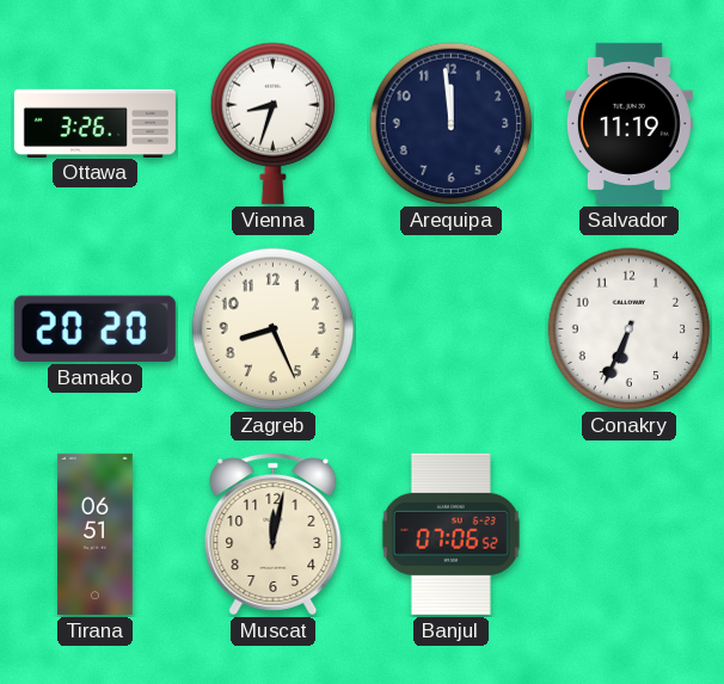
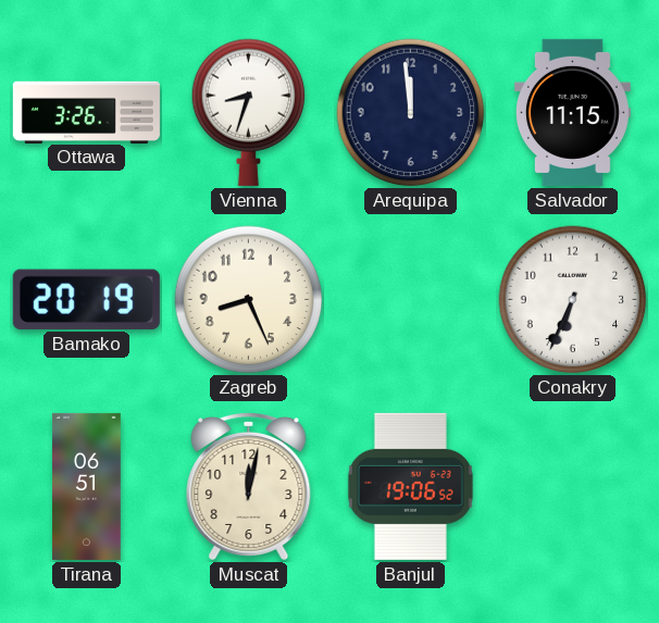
Salvador: 11:19 -> 11:15
Bamako: 20:20 -> 20:19
Banjul: 07:06 -> 19:06
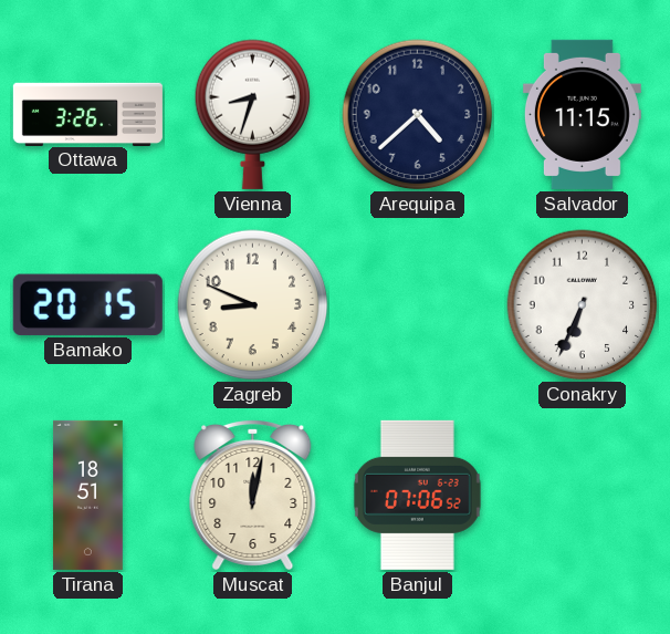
Arequipa: 11:59 -> 4:38
Bamako: 20:19 -> 20:15
Zagreb: 8:26 -> 8:49
Tirana: 06:51 -> 18:51
Banjul: 19:06 -> 07:06
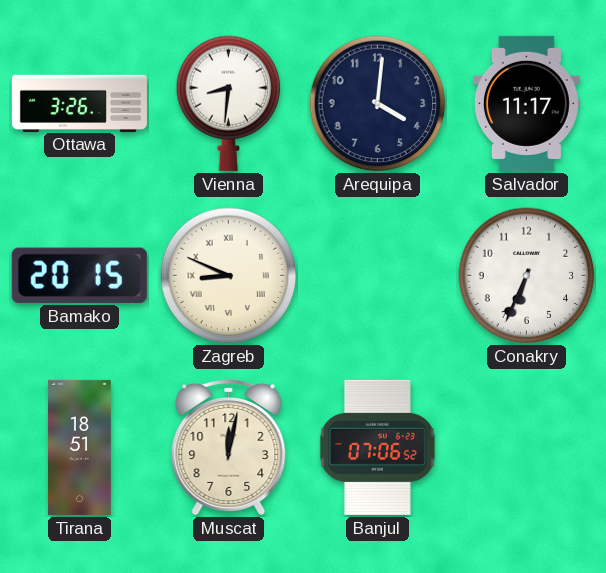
Vienna: 8:33 -> 8:31
Arequipa: 4:38 -> 4:01
Salvador: 11:15 -> 11:17
Zagreb numerals: Arabic -> Roman
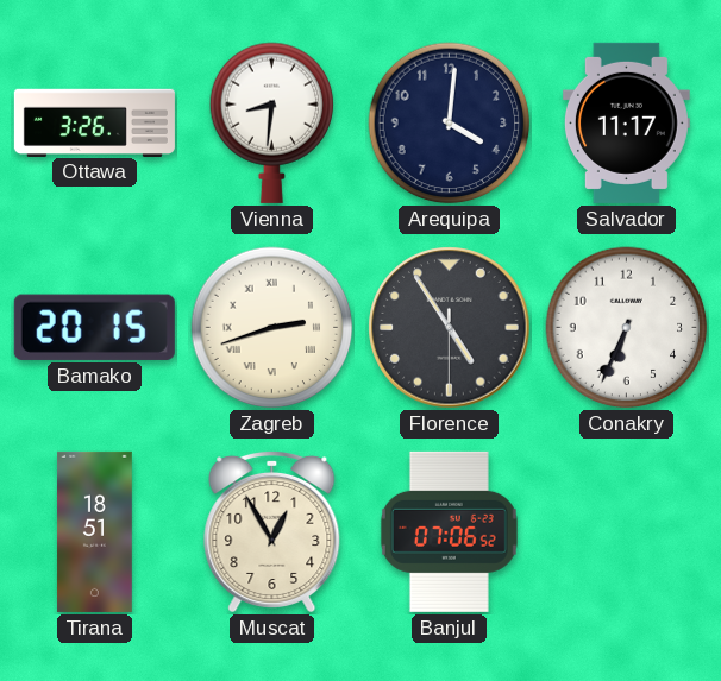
Zagreb: 8:49 -> 2:42
Florence: none -> 4:54
Muscat: 12:02 -> 12:55
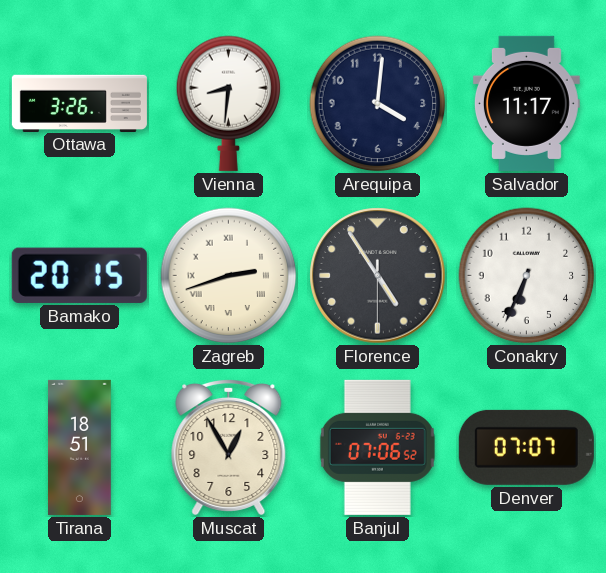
Denver: none -> 07:07
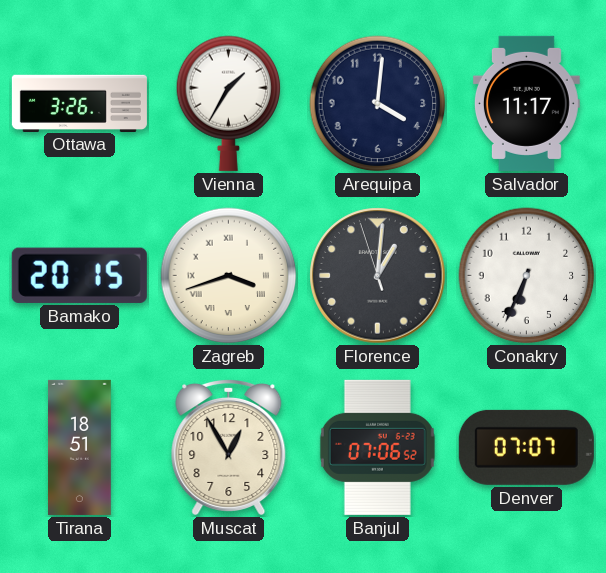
Vienna: 8:31 -> 1:35
Zagreb: 2:42 -> 3:42
Florence: 4:54 -> 1:00
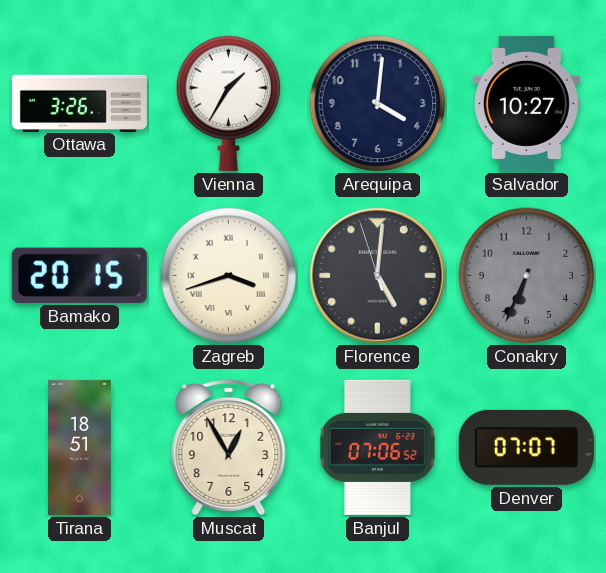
Salvador: 11:17 -> 10:27
Florence: 1:00 -> 5:00
Conakry dial: white -> grey
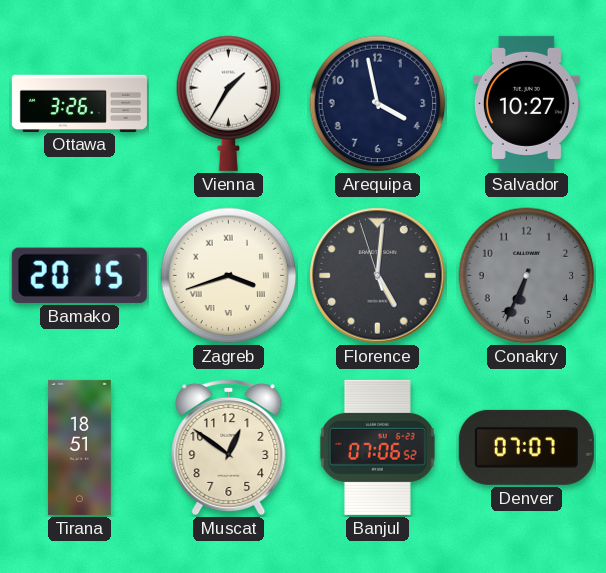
Arequipa: 4:01 -> 3:58
Muscat: 12:55 -> 12:51
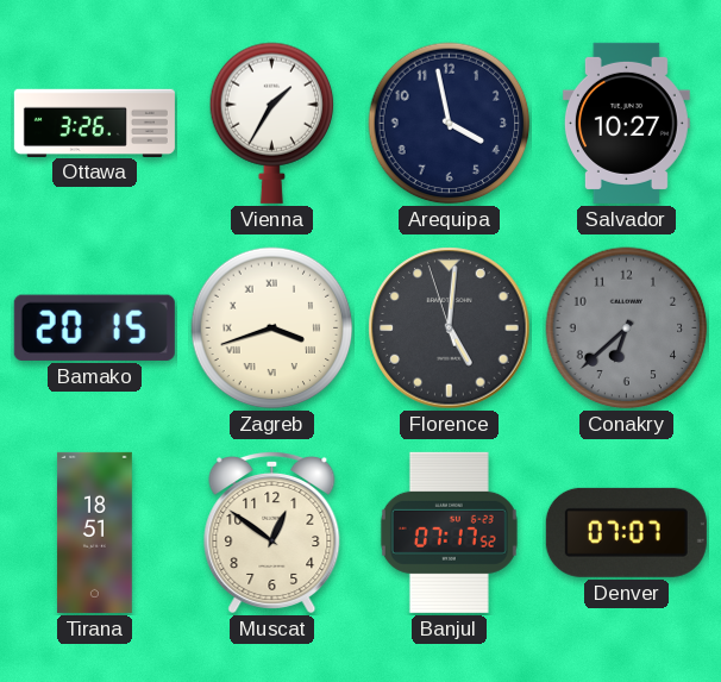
Conakry: 6:34 -> 6:38
Banjul: 07:06 -> 07:17
